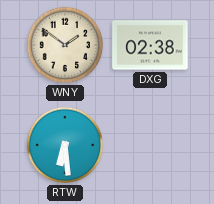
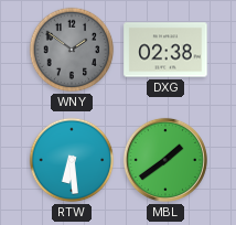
WNY dial: cream -> grey
MBL: none -> 1:39
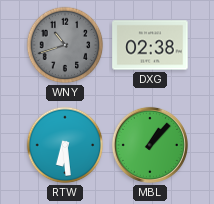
WNY: 1:51 -> 10:42
MBL: 1:39 -> 1:07
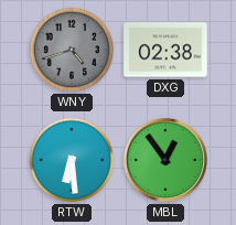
WNY: 10:42 -> 4:42
MBL: 1:07 -> 12:54
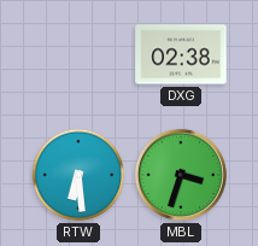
WNY: 4:42 -> none
MBL: 12:54 -> 3:33
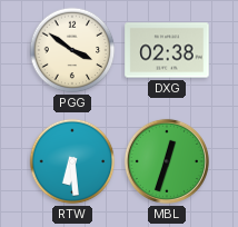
PGG: none -> 3:51
MBL: 3:33 -> 12:33
